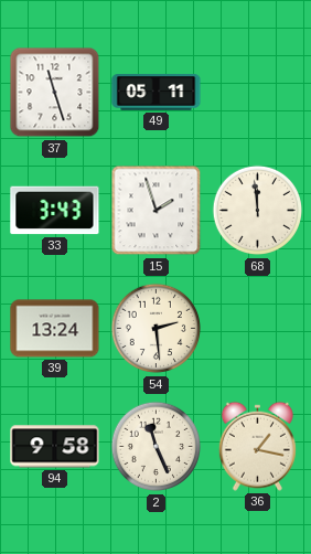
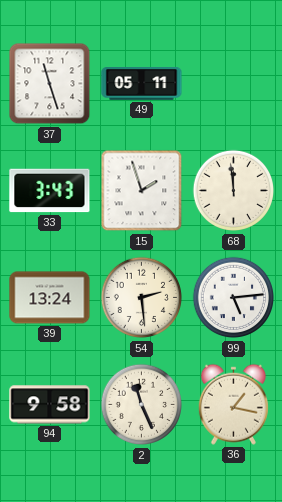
99: none -> 5:14
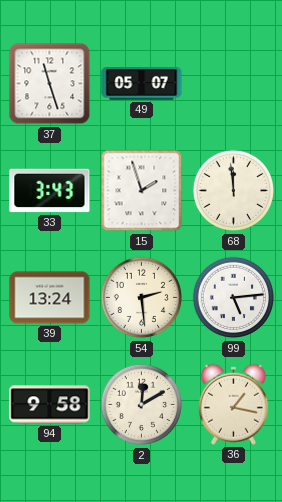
49: 05:11 -> 05:07
2: 11:26 -> 12:10
